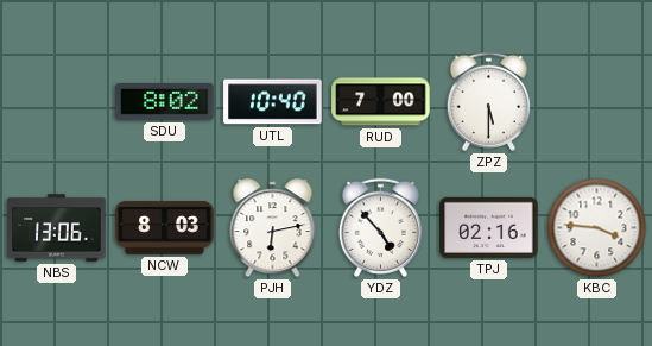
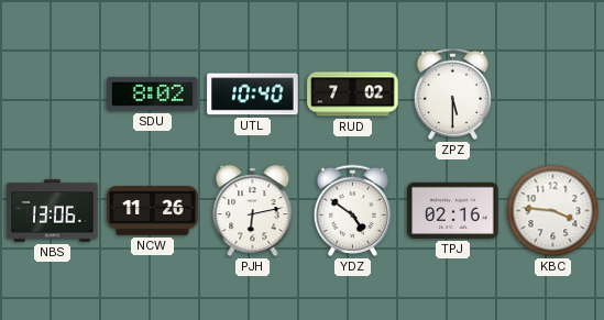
RUD: 7:00 -> 7:02
NCW: 8:03 -> 11:26
YDZ: 4:53 -> 4:51
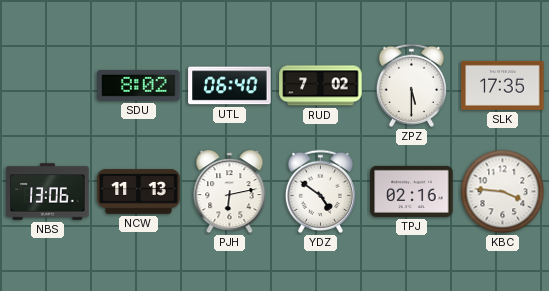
UTL: 10:40 -> 06:40
SLK: none -> 17:35
NCW: 11:26 -> 11:13
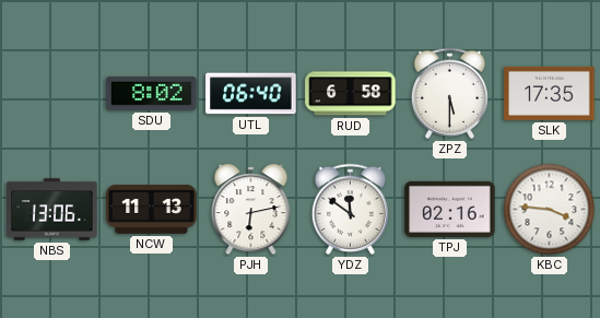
RUD: 7:02 -> 6:58
YDZ: 4:51 -> 11:51
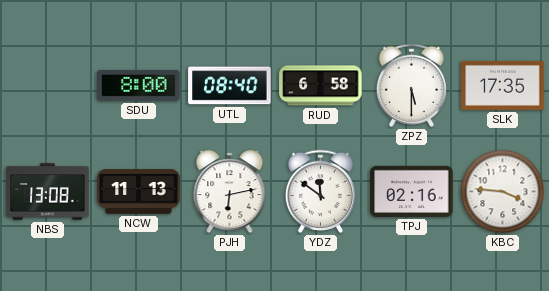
SDU: 8:02 -> 8:00
UTL: 06:40 -> 08:40
NBS: 13:06 -> 13:08
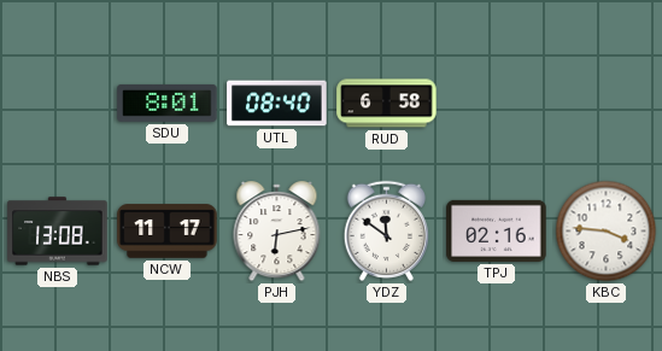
SDU: 8:00 -> 8:01
ZPZ: 5:30 -> none
SLK: 17:35 -> none
NCW: 11:13 -> 11:17
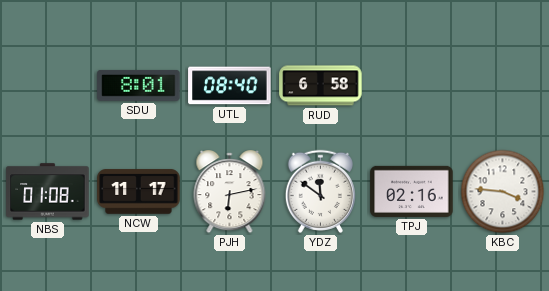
NBS: 13:08 -> 01:08
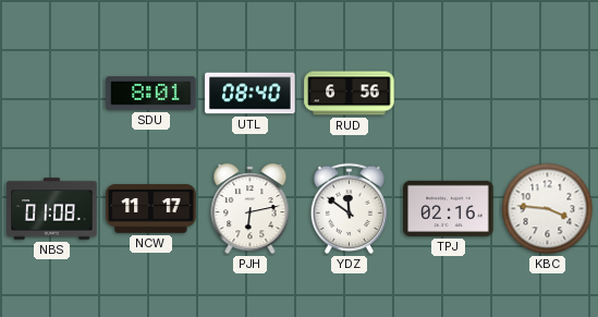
RUD: 6:58 -> 6:56
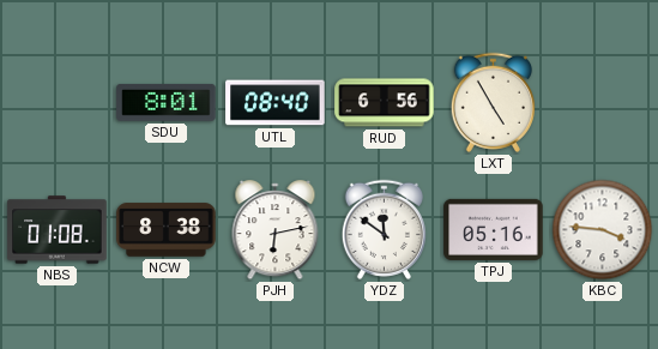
LXT: none -> 4:55
NCW: 11:17 -> 8:38
TPJ: 02:16 -> 05:16
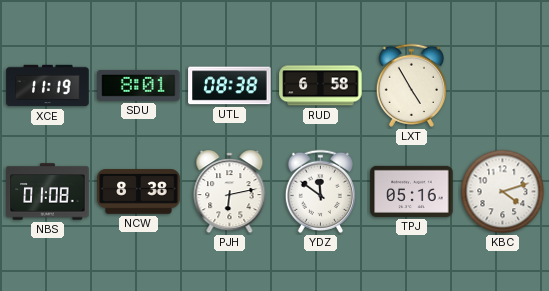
XCE: none -> 11:19
UTL: 08:40 -> 08:38
RUD: 6:56 -> 6:58
KBC: 3:46 -> 4:12
